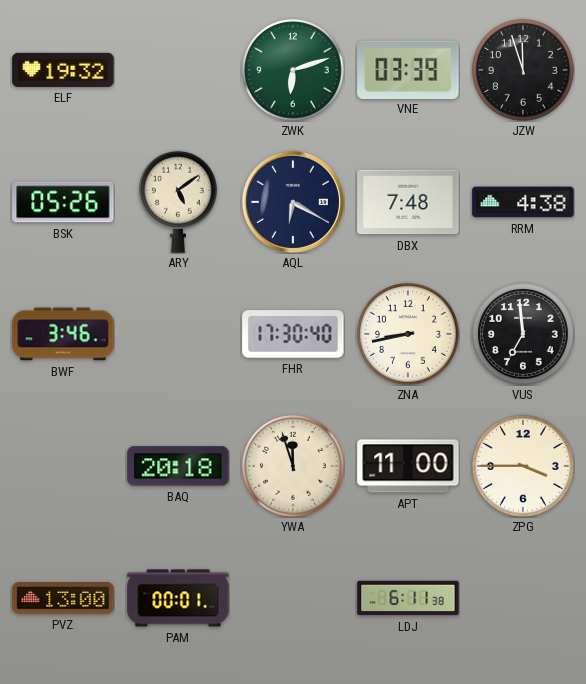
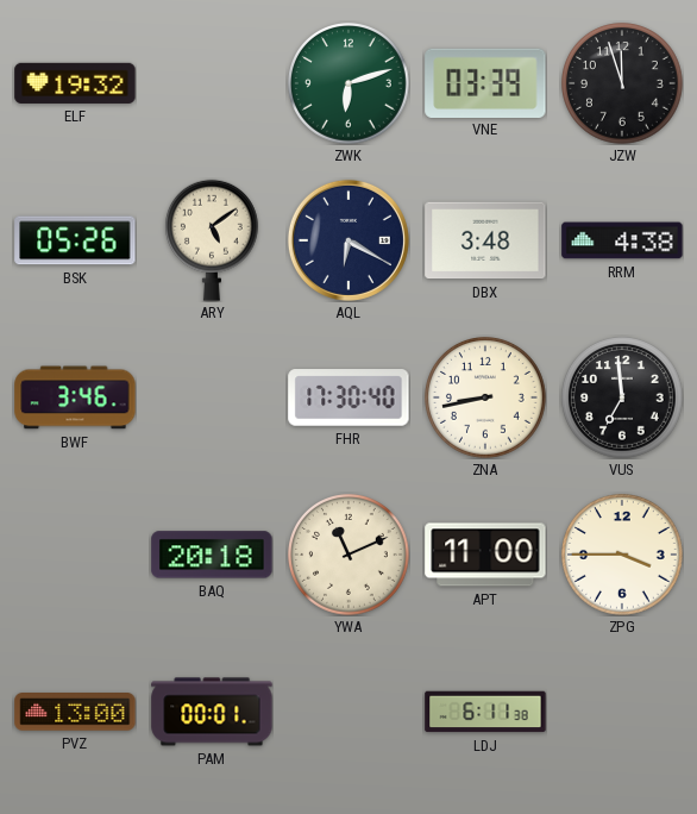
DBX: 7:48 -> 3:48
YWA: 11:57 -> 11:11
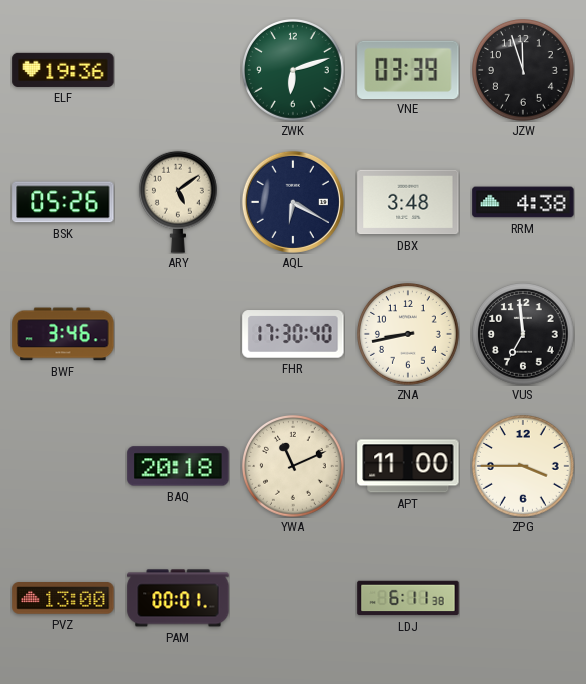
ELF: 19:32 -> 19:36
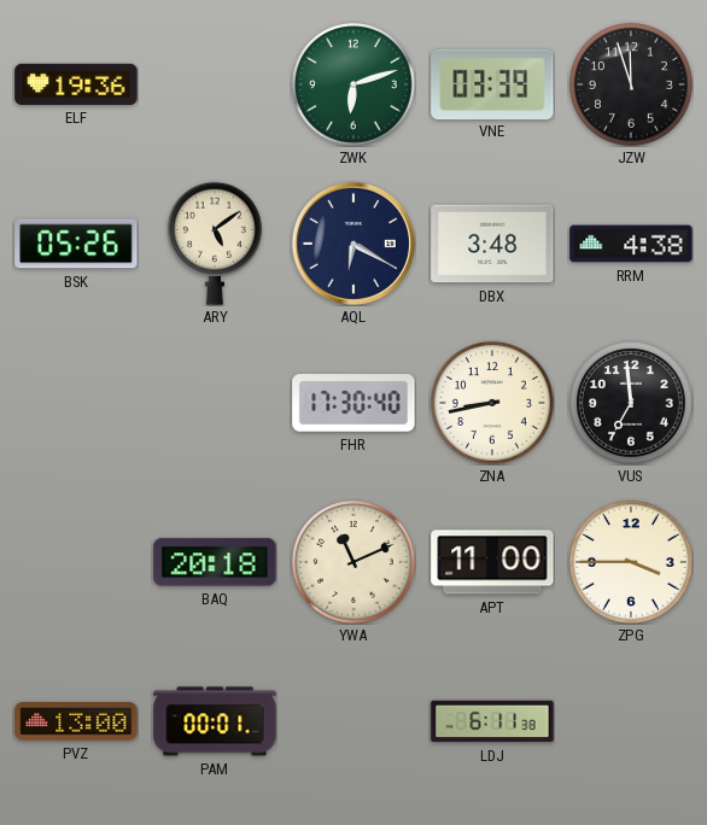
BWF: 3:46 -> none
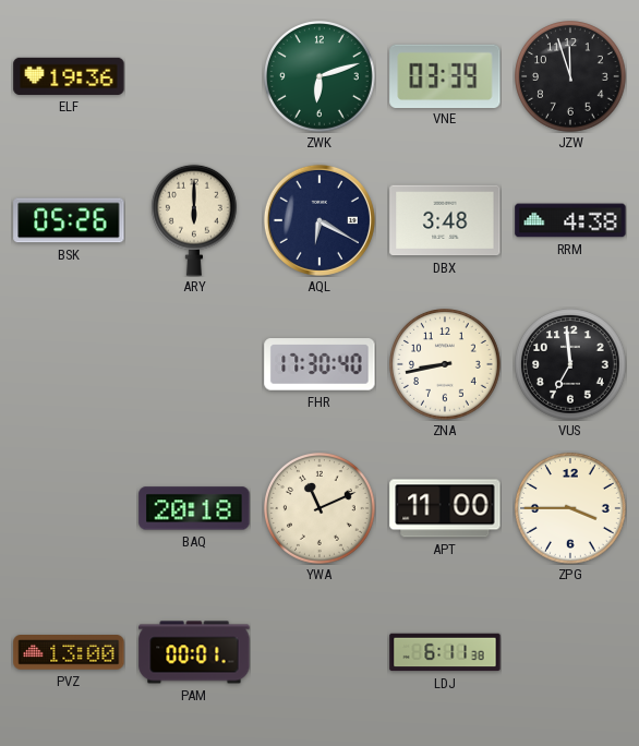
ARY: 5:09 -> 6:00
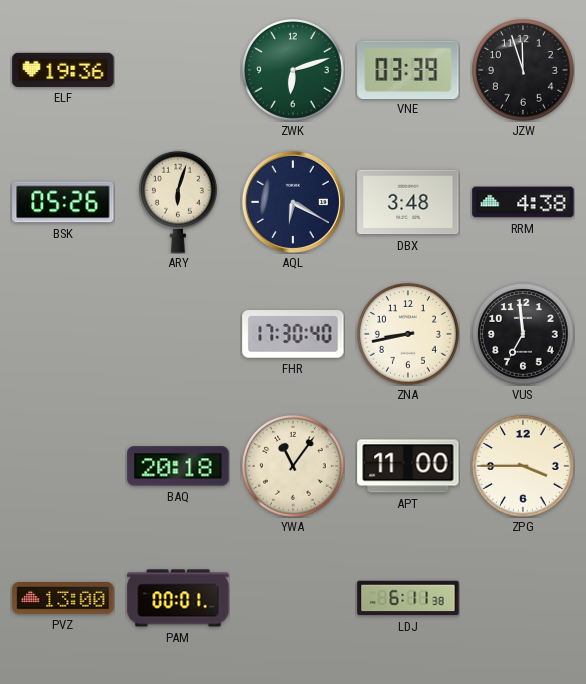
ARY: 6:00 -> 6:03
YWA: 11:11 -> 11:06
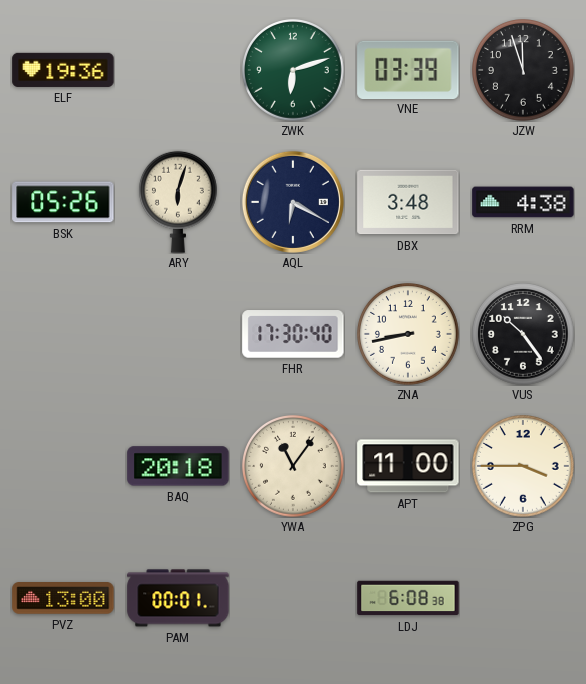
VUS: 6:59 -> 10:24
LDJ: 6:11 -> 6:08
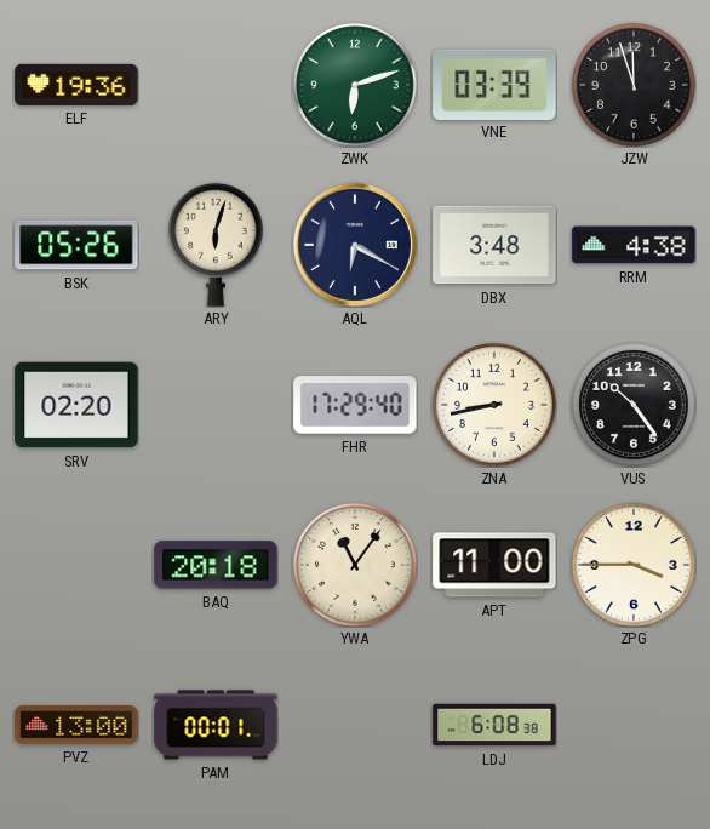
SRV: none -> 02:20
FHR: 17:30 -> 17:29
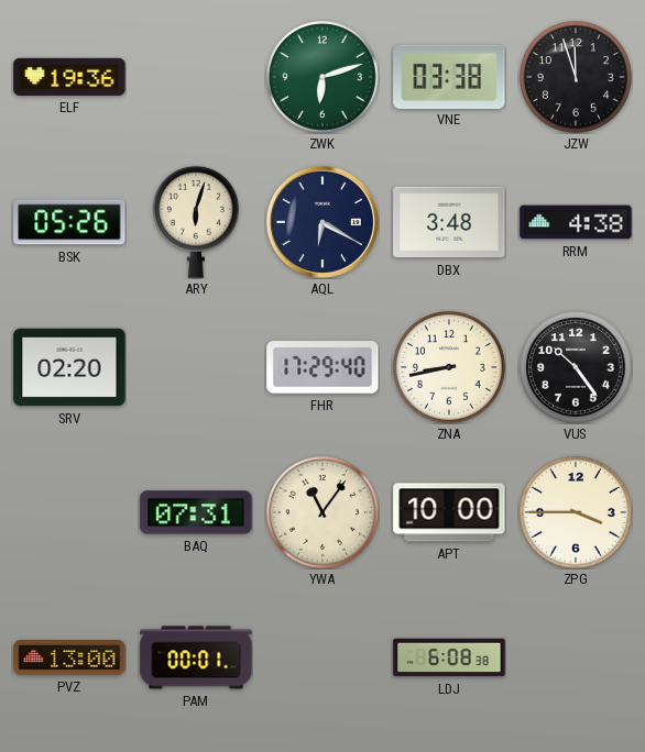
VNE: 03:39 -> 03:38
BAQ: 20:18 -> 07:31
APT: 11:00 -> 10:00
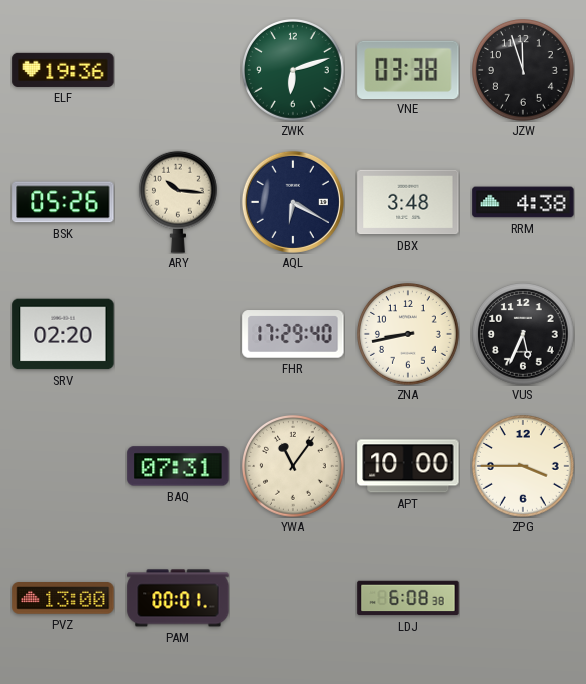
ARY: 6:03 -> 10:16
VUS: 10:24 -> 5:34
